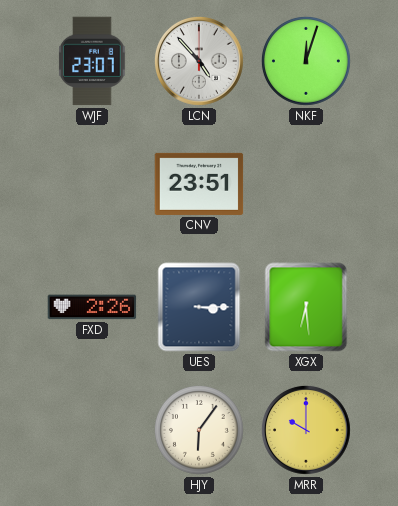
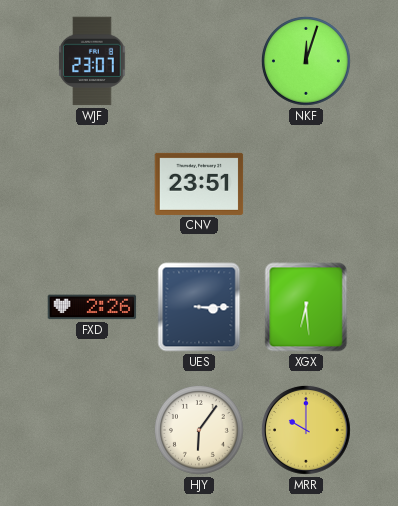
LCN: 4:53 -> none
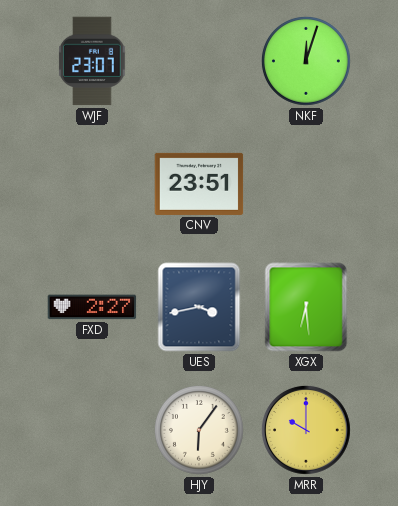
FXD: 2:26 -> 2:27
UES: 3:15 -> 3:43
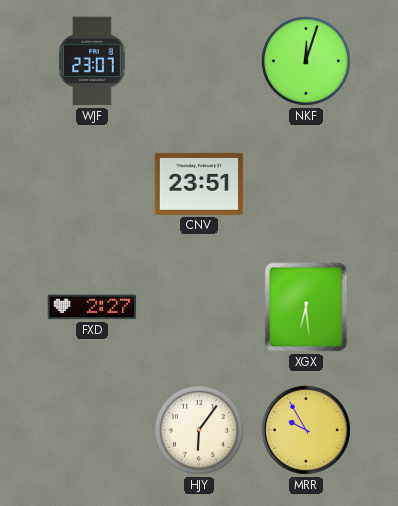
UES: 3:43 -> none
MRR: 10:00 -> 9:55
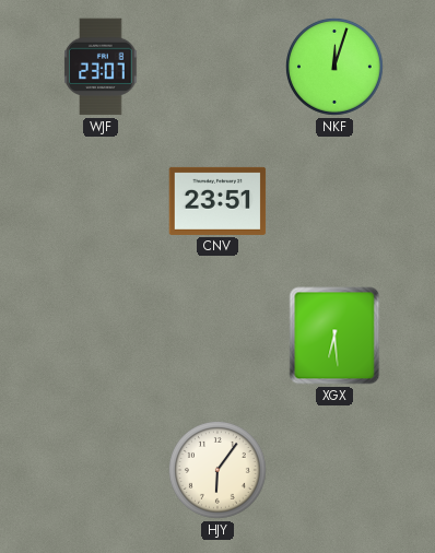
FXD: 2:27 -> none
MRR: 9:55 -> none
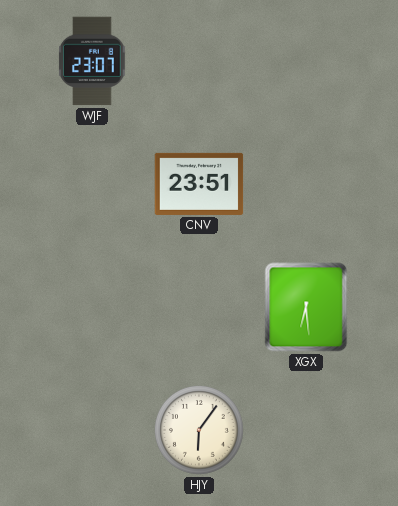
NKF: 12:03 -> none
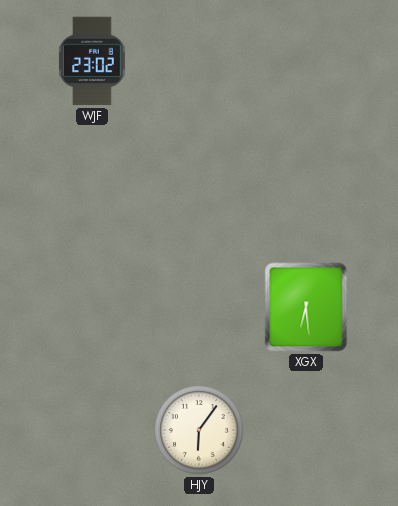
WJF: 23:07 -> 23:02
CNV: 23:51 -> none
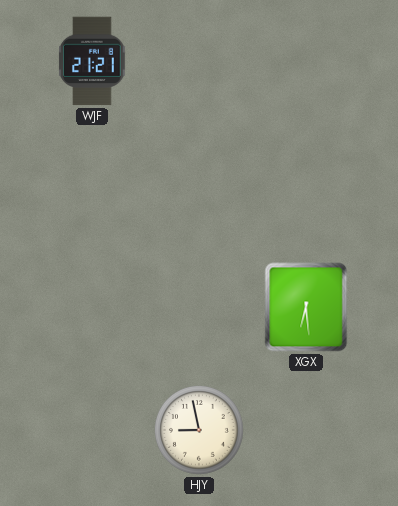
WJF: 23:02 -> 21:21
HJY: 6:06 -> 8:58
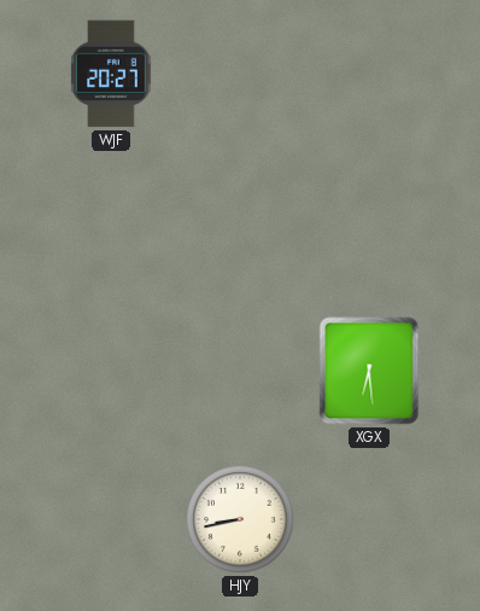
WJF: 21:21 -> 20:27
HJY: 8:58 -> 8:43
